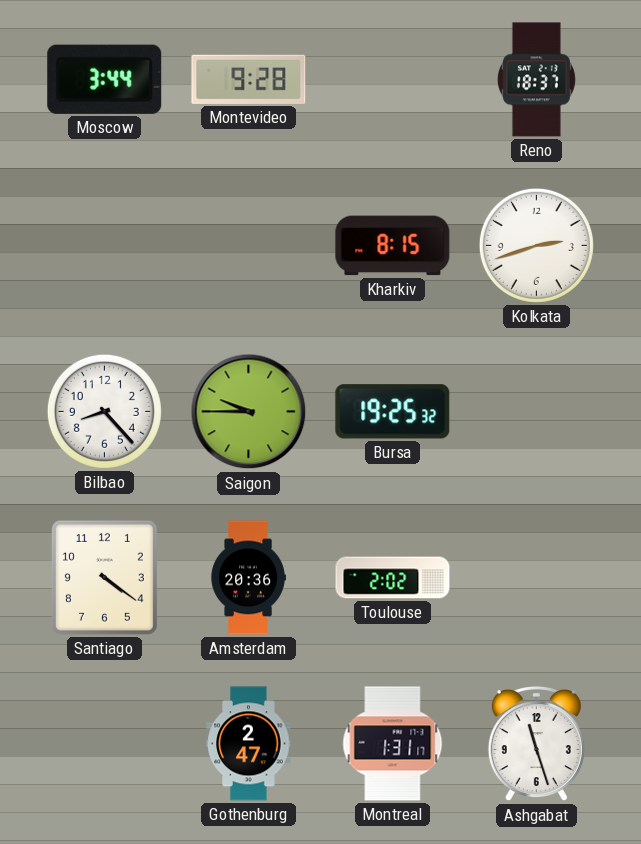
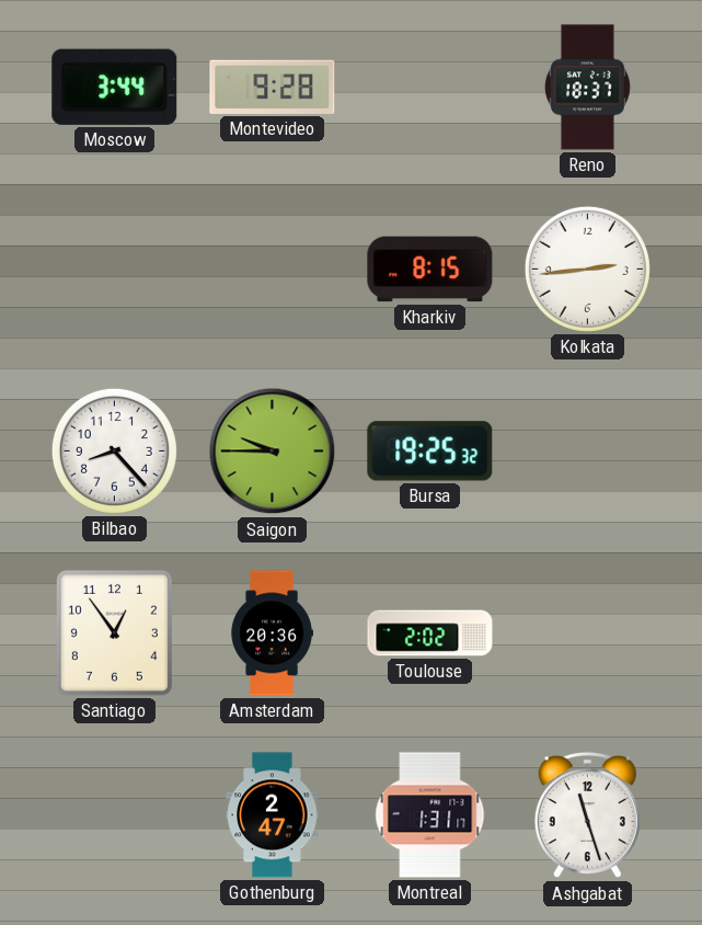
Kolkata: 2:42 -> 2:44
Santiago: 4:21 -> 12:54
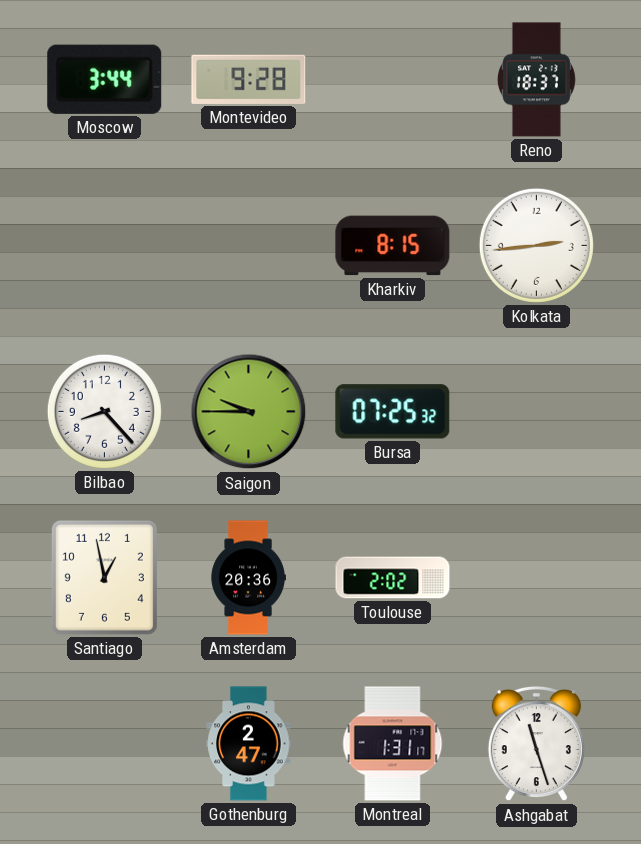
Bursa: 19:25 -> 07:25
Santiago: 12:54 -> 12:58
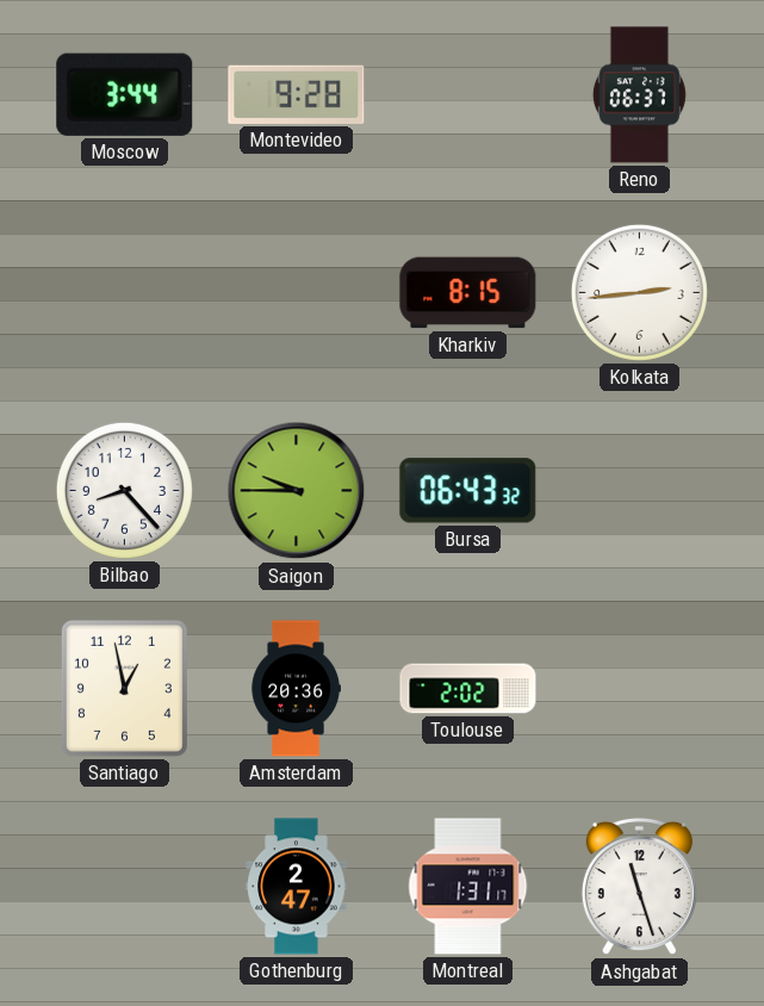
Reno: 18:37 -> 06:37
Bursa: 07:25 -> 06:43
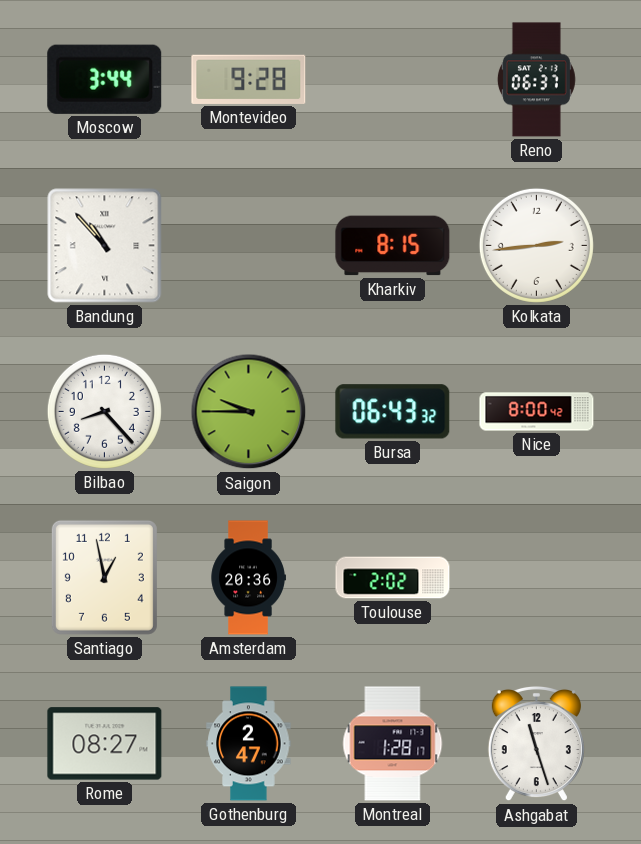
Bandung: none -> 10:53
Nice: none -> 8:00
Rome: none -> 08:27
Montreal: 1:31 -> 1:28
